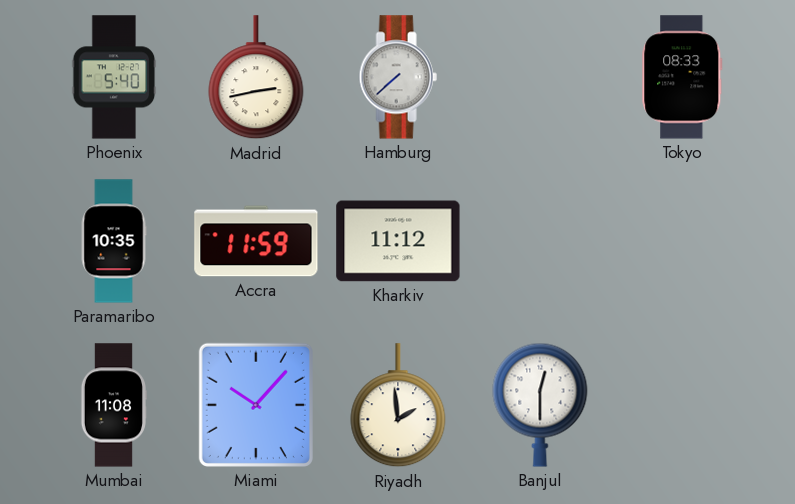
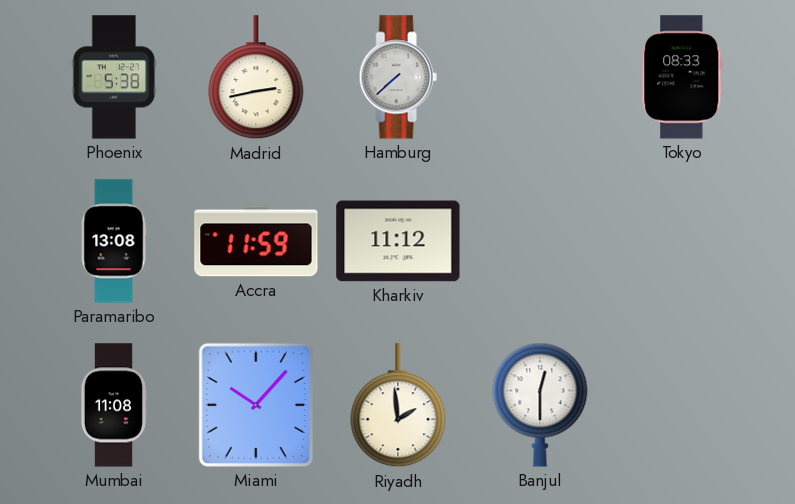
Phoenix: 5:40 -> 5:38
Paramaribo: 10:35 -> 13:08
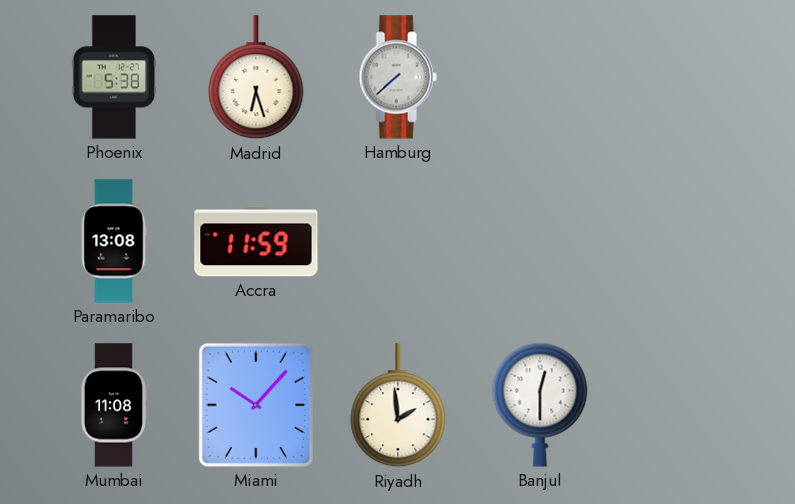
Madrid: 2:43 -> 6:27
Tokyo: 08:33 -> none
Kharkiv: 11:12 -> none
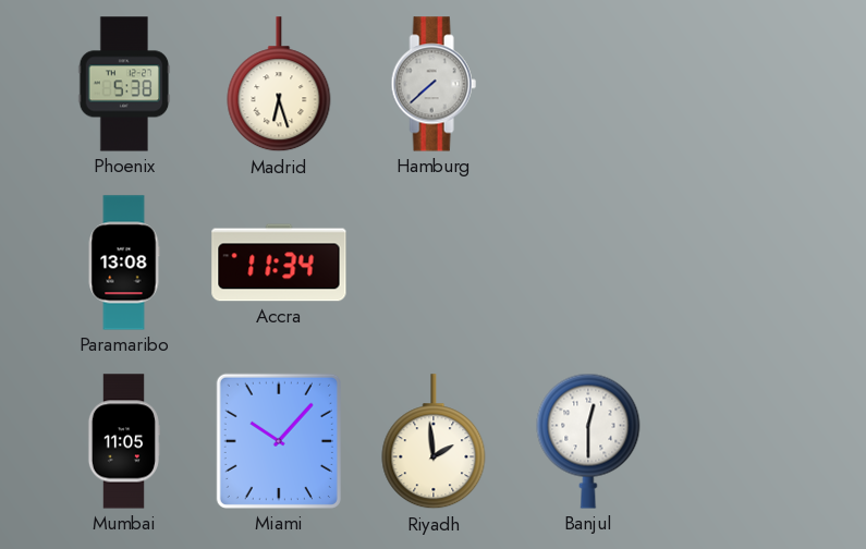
Accra: 11:59 -> 11:34
Mumbai: 11:08 -> 11:05
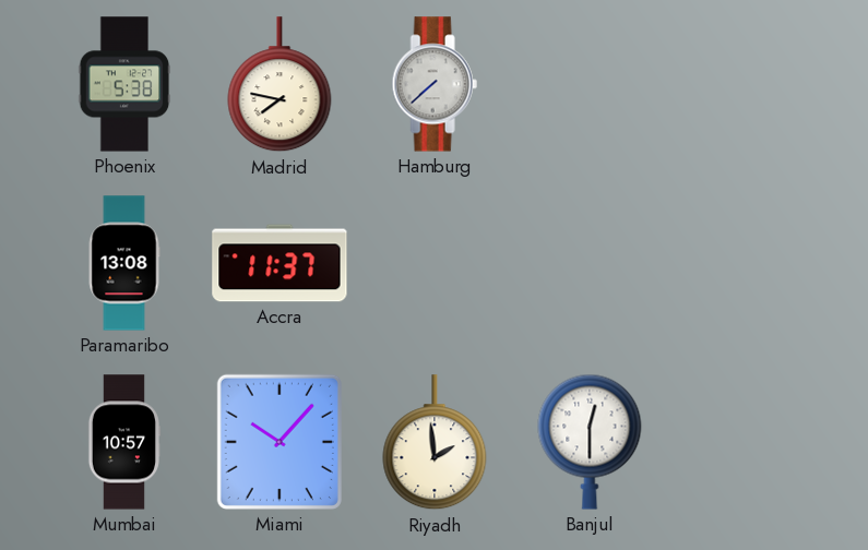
Madrid: 6:27 -> 7:47
Accra: 11:34 -> 11:37
Mumbai: 11:05 -> 10:57
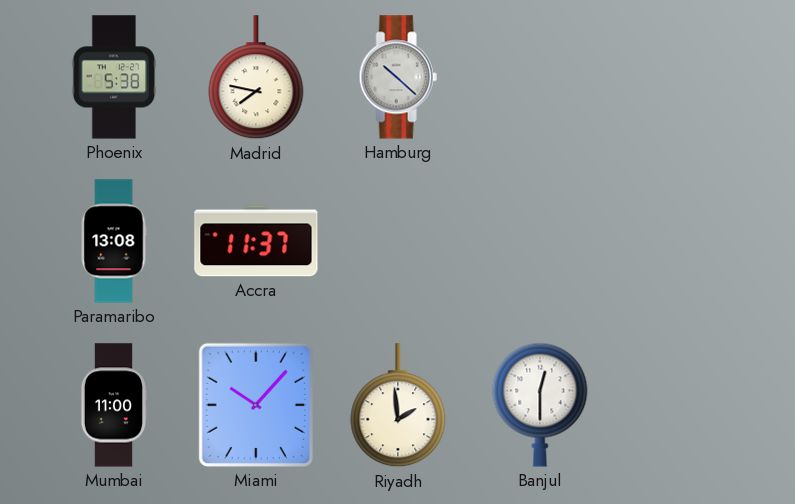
Hamburg: 7:38 -> 10:22
Mumbai: 10:57 -> 11:00
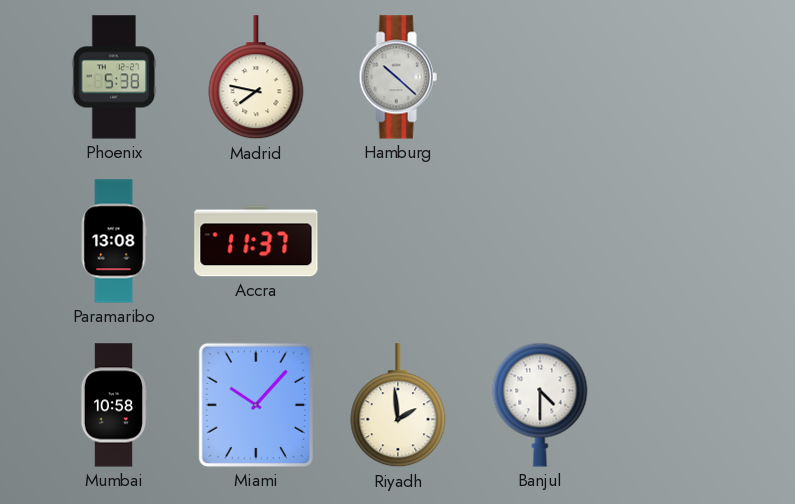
Mumbai: 11:00 -> 10:58
Banjul: 12:30 -> 4:30
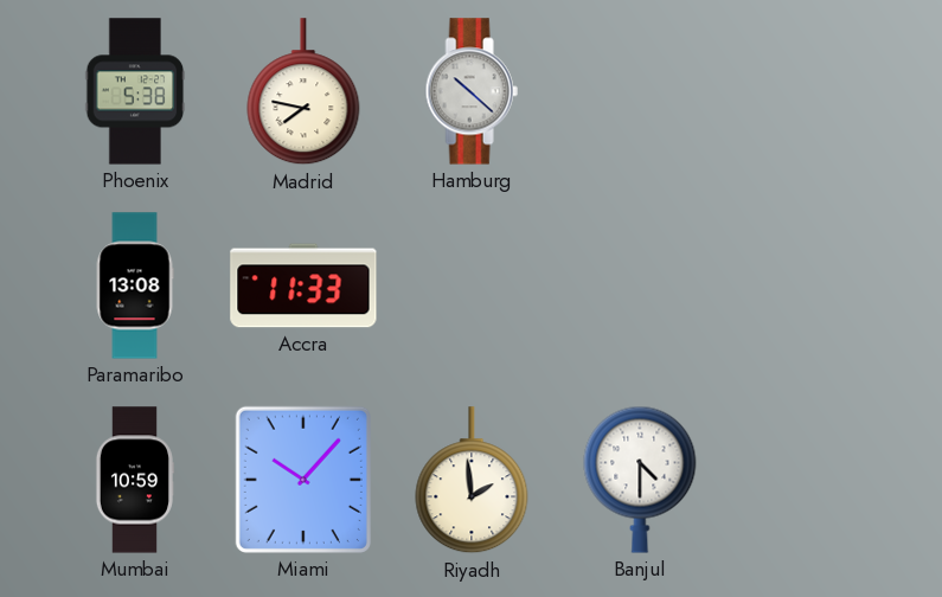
Accra: 11:37 -> 11:33
Mumbai: 10:58 -> 10:59
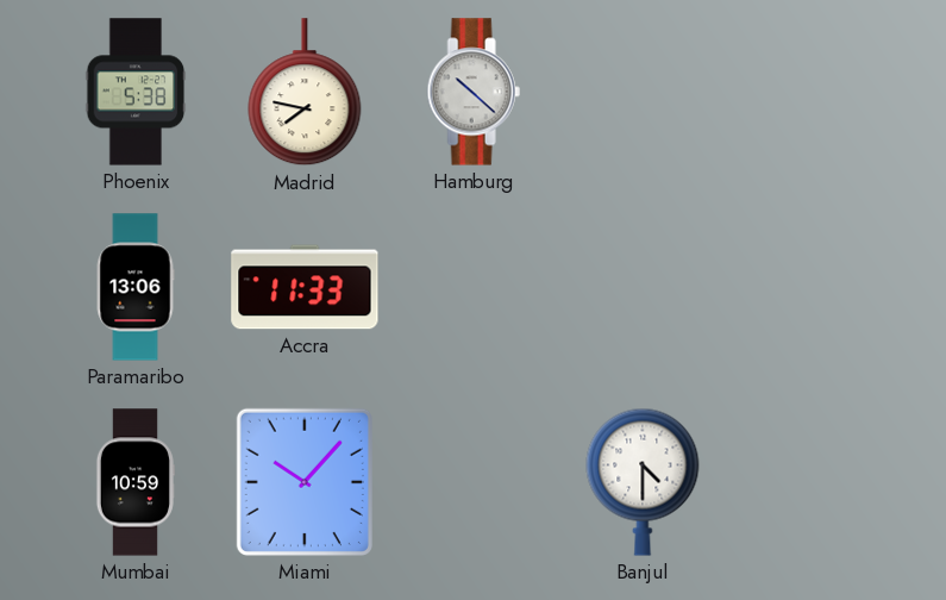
Paramaribo: 13:08 -> 13:06
Riyadh: 1:59 -> none
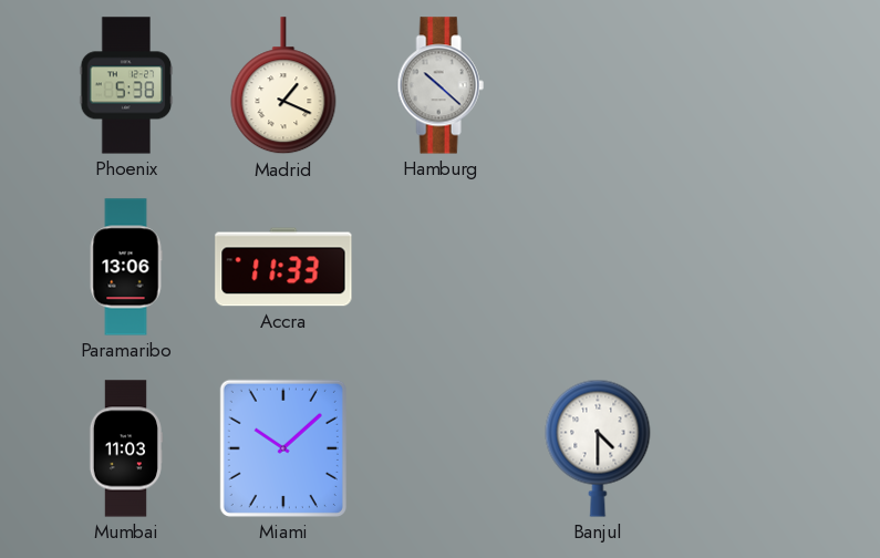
Madrid: 7:47 -> 1:19
Mumbai: 10:59 -> 11:03
Miami: 10:07 -> 10:08
